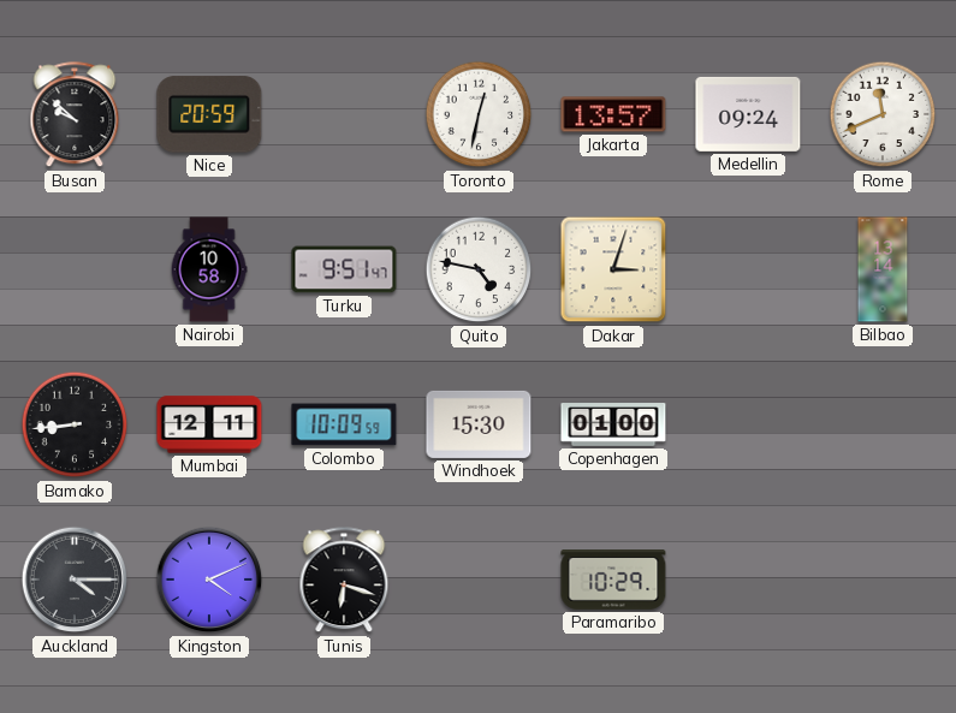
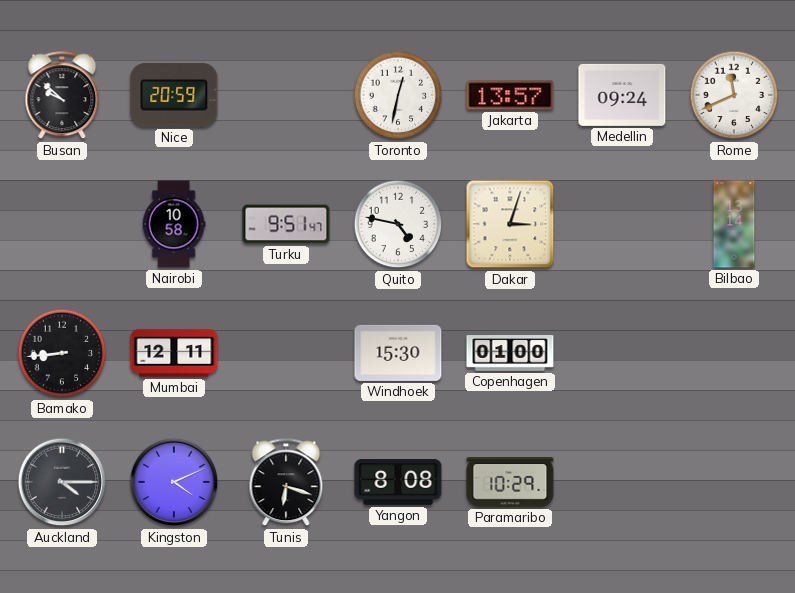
Colombo: 10:09 -> none
Yangon: none -> 8:08
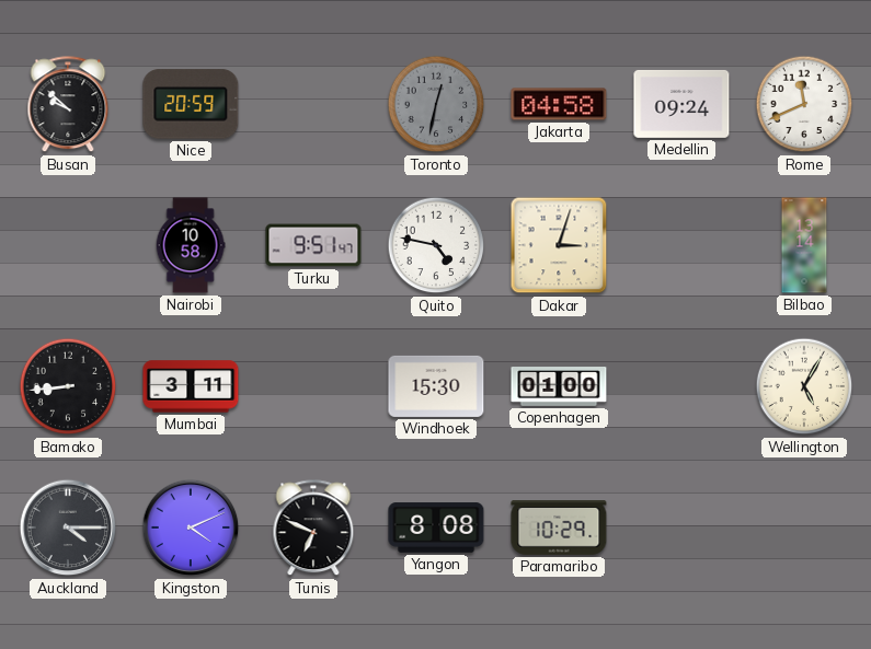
Toronto dial: white -> grey
Jakarta: 13:57 -> 04:58
Mumbai: 12:11 -> 3:11
Wellington: none -> 5:05
Tunis: 6:18 -> 6:49
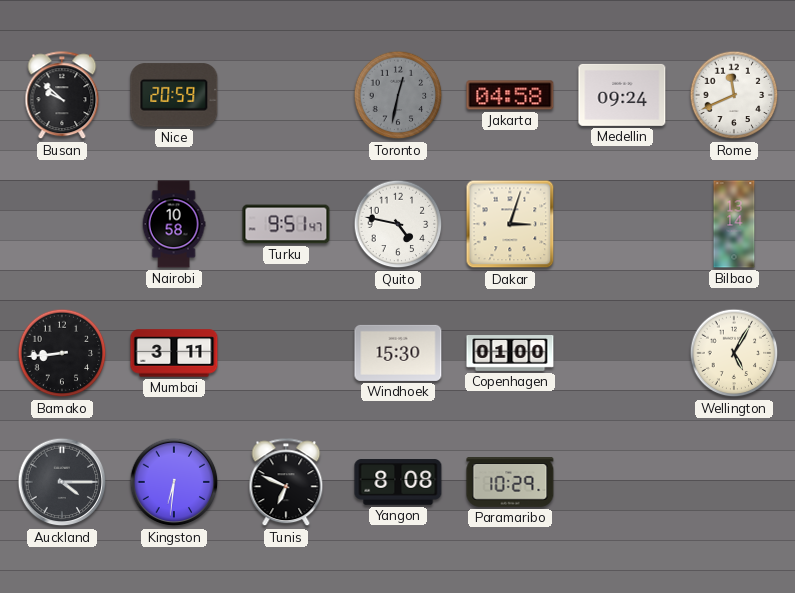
Kingston: 4:11 -> 6:31
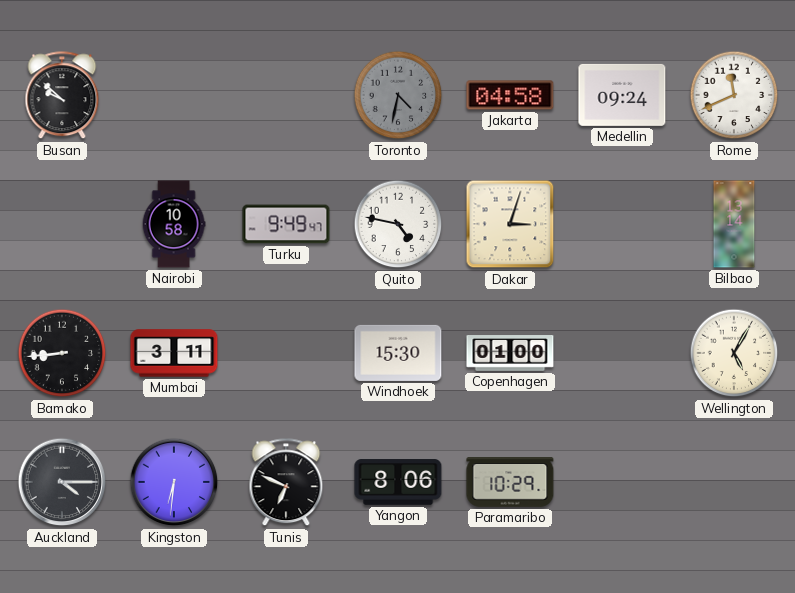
Nice: 20:59 -> none
Toronto: 12:32 -> 4:32
Turku: 9:51 -> 9:49
Yangon: 8:08 -> 8:06
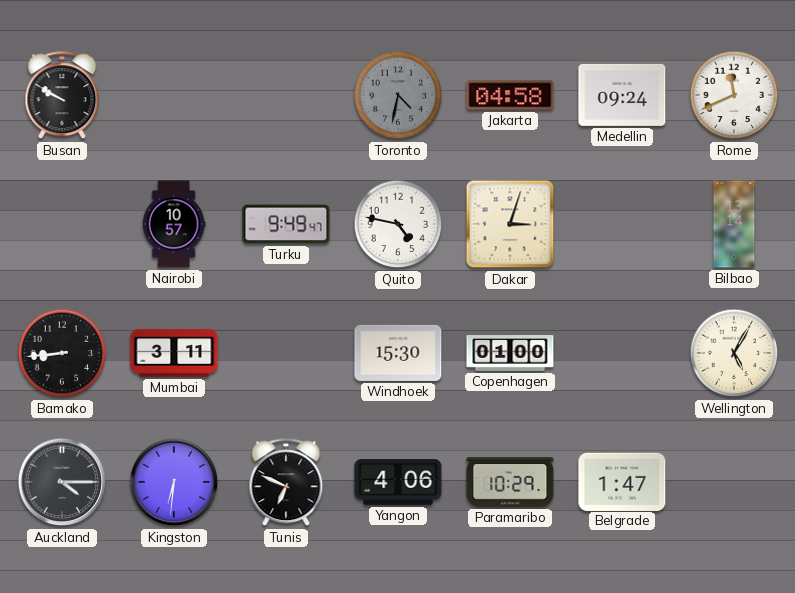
Busan: 9:52 -> 9:50
Nairobi: 10:58 -> 10:57
Yangon: 8:06 -> 4:06
Belgrade: none -> 1:47
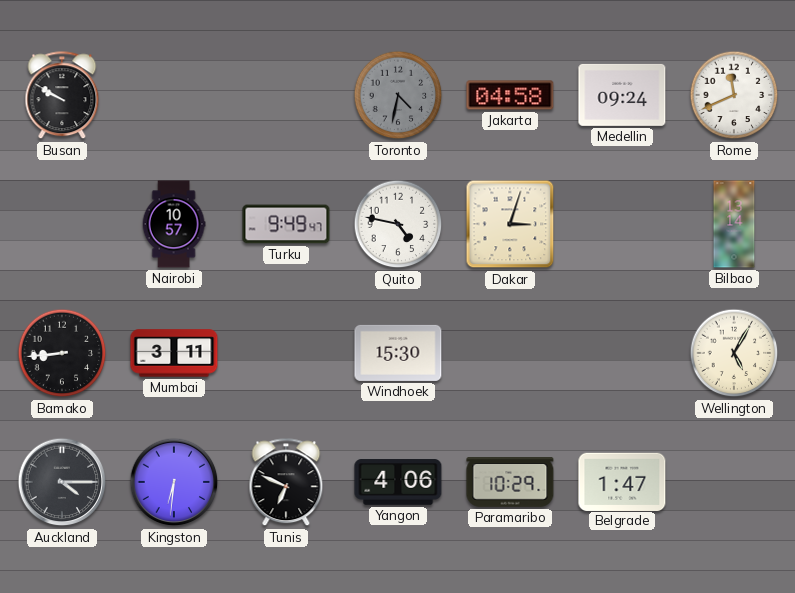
Copenhagen: 01:00 -> none
